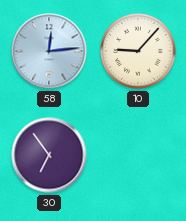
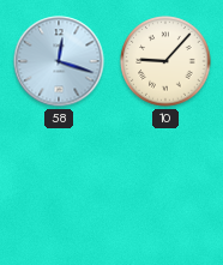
58: 12:14 -> 12:18
30: 6:54 -> none
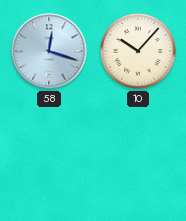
10: 9:07 -> 10:07
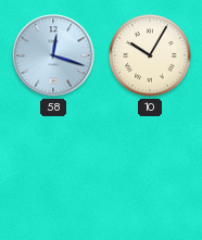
10: 10:07 -> 10:05
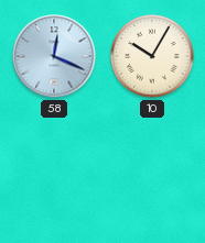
58: 12:18 -> 12:19
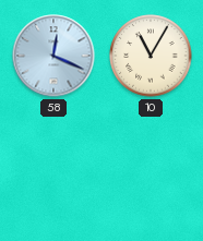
10: 10:05 -> 11:05
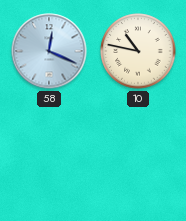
10: 11:05 -> 10:47
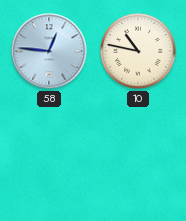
58: 12:19 -> 12:46
